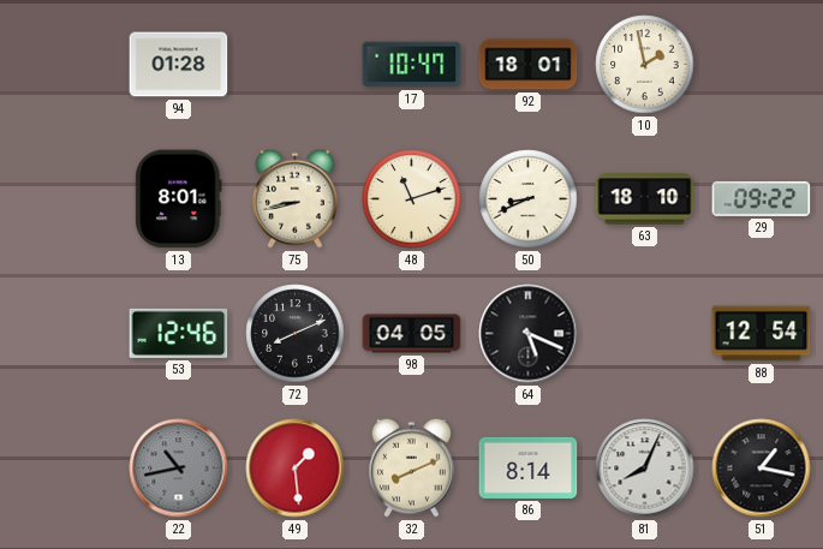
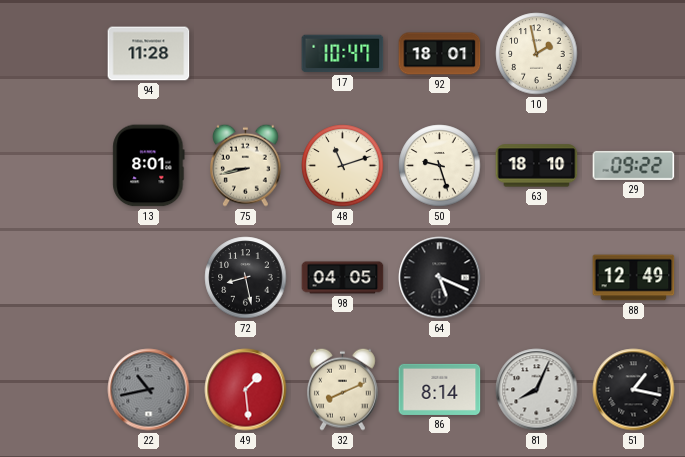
94: 01:28 -> 11:28
50: 8:41 -> 9:27
53: 12:46 -> none
72: 8:11 -> 8:28
88: 12:54 -> 12:49
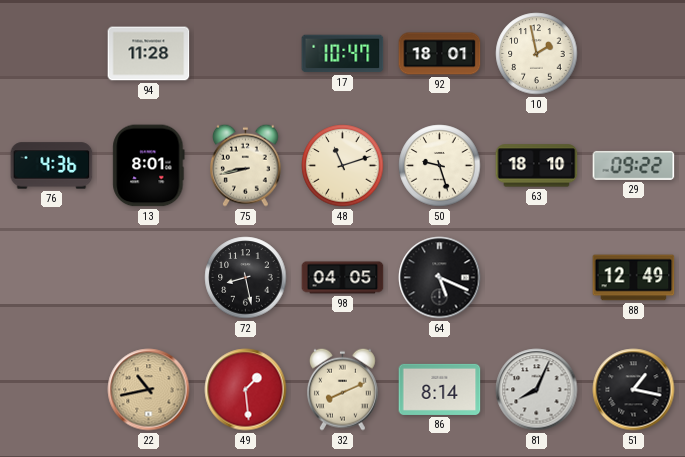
76: none -> 4:36
22 dial: grey -> champagne
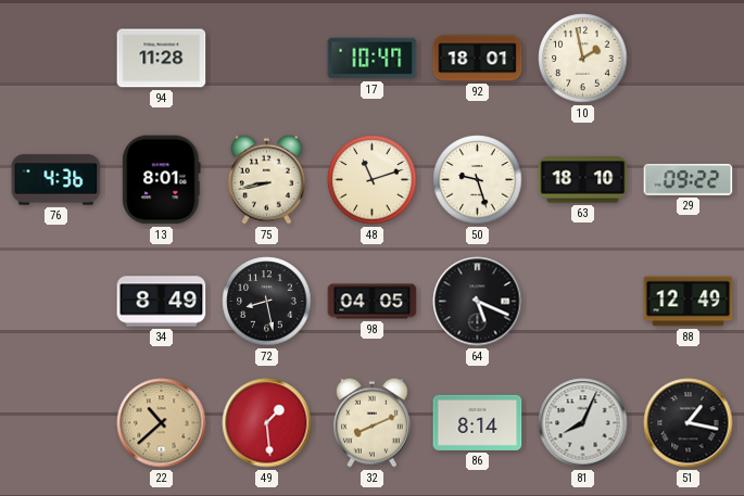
34: none -> 8:49
22: 10:43 -> 10:38
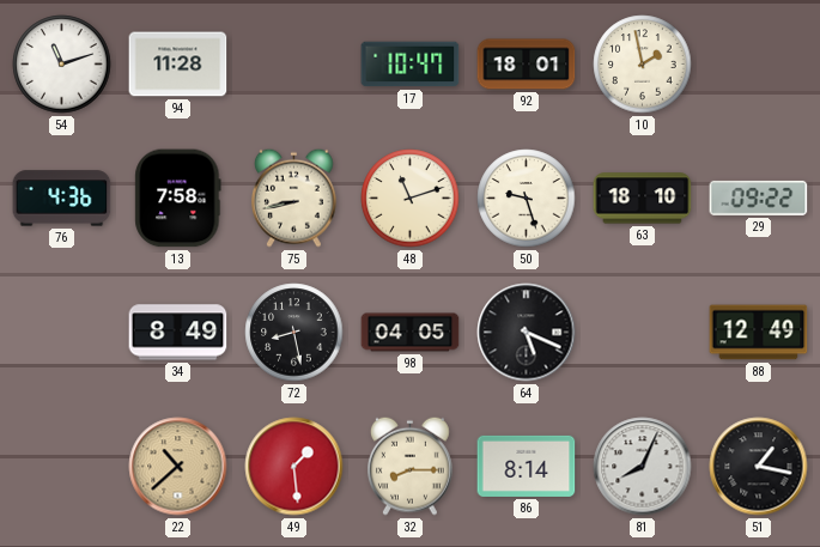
54: none -> 11:12
13: 8:01 -> 7:58
32: 8:11 -> 8:15
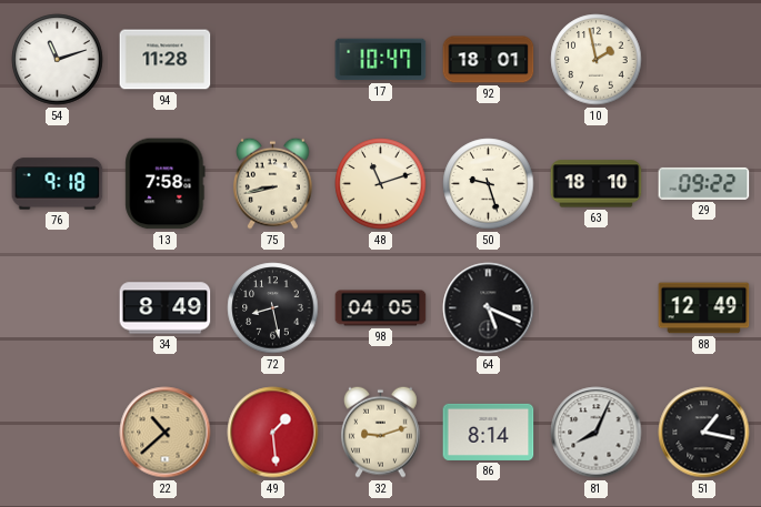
76: 4:36 -> 9:18
32: 8:15 -> 9:12
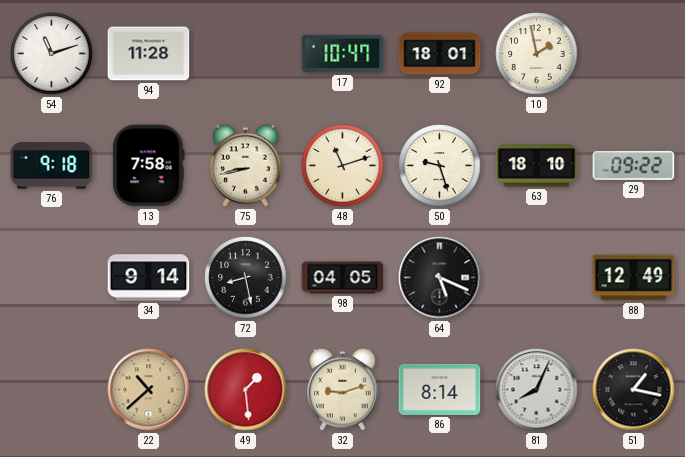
34: 8:49 -> 9:14
